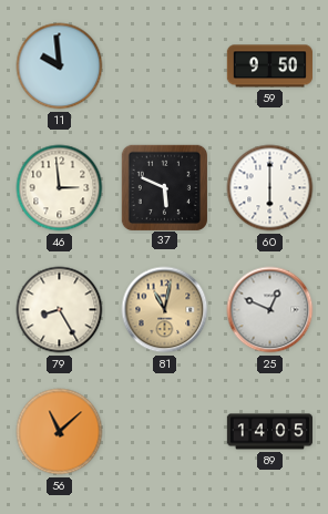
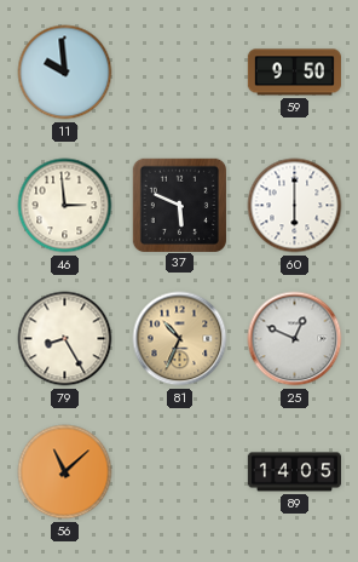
81: 11:02 -> 10:34
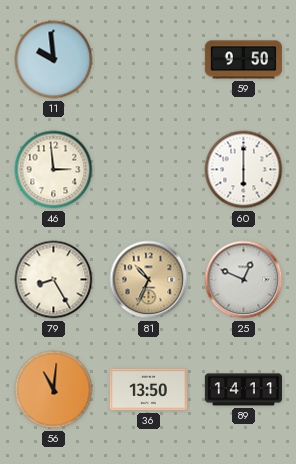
37: 5:49 -> none
56: 11:08 -> 11:01
36: none -> 13:50
89: 14:05 -> 14:11
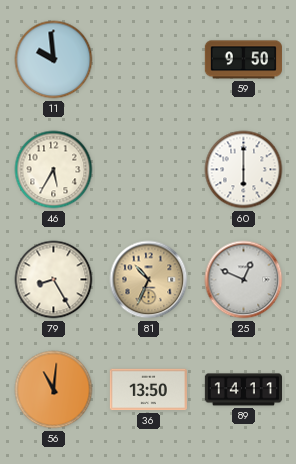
46: 2:59 -> 5:35
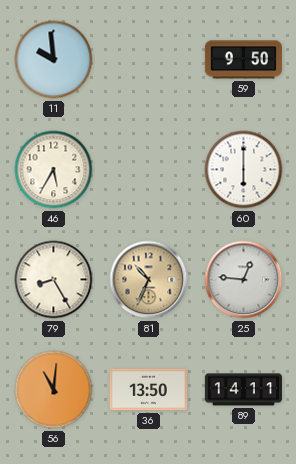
25: 12:49 -> 12:46
